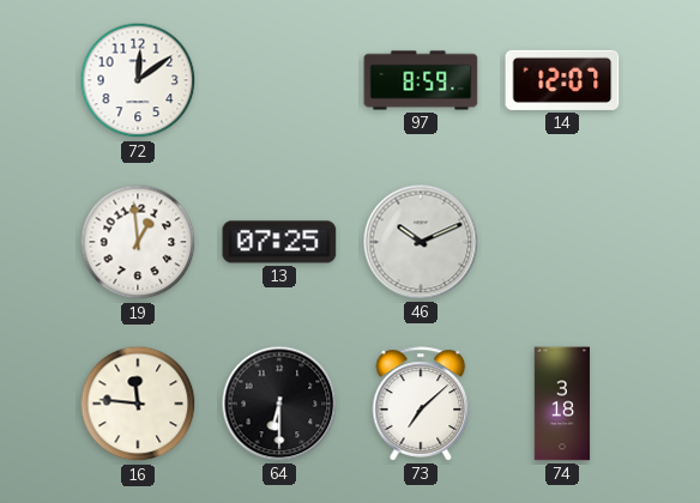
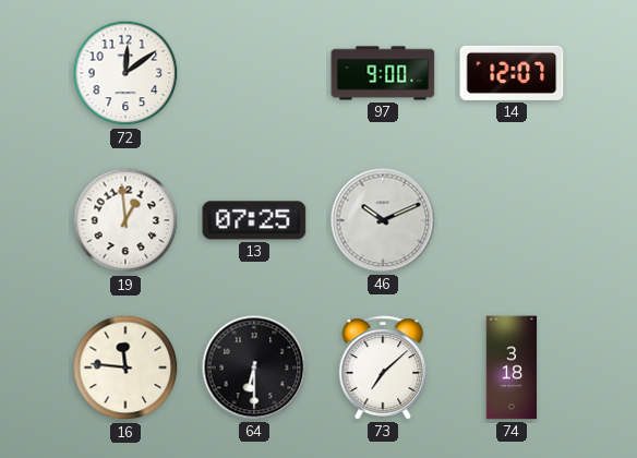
97: 8:59 -> 9:00
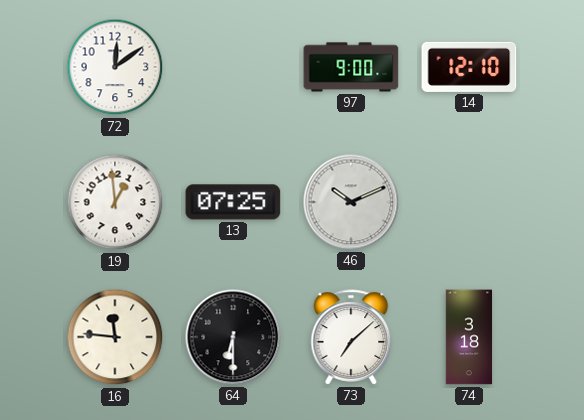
14: 12:07 -> 12:10
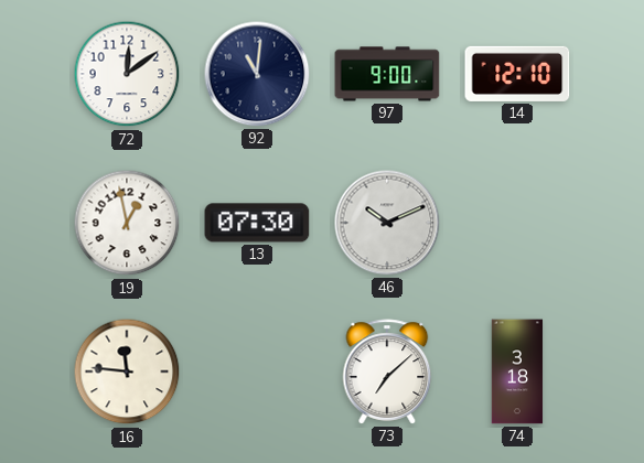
92: none -> 11:01
19: 12:59 -> 12:58
13: 07:25 -> 07:30
64: 6:30 -> none
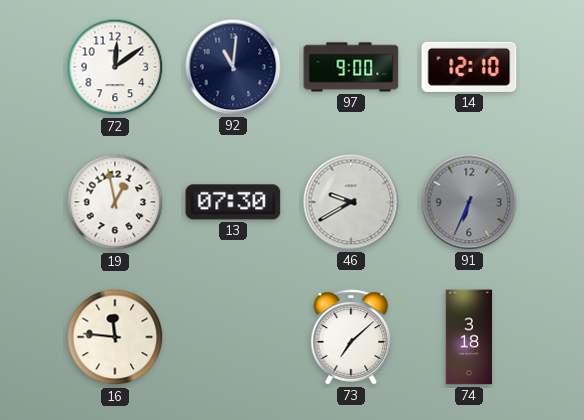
46: 10:11 -> 9:40
91: none -> 6:34
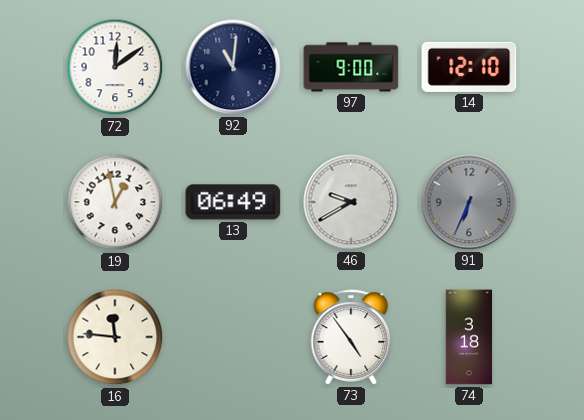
13: 07:30 -> 06:49
73: 7:08 -> 4:54
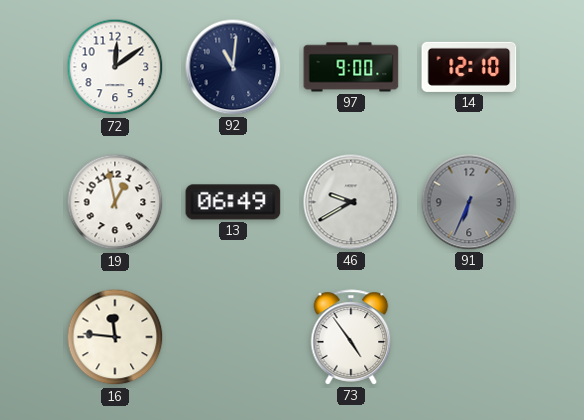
74: 3:18 -> none
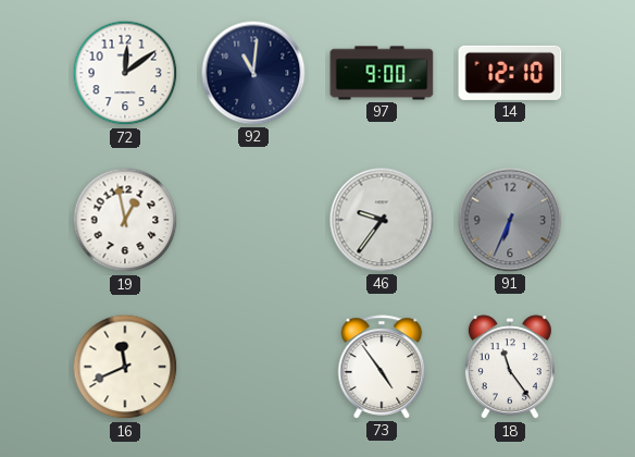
13: 06:49 -> none
46: 9:40 -> 9:36
16: 11:46 -> 11:41
18: none -> 11:24
